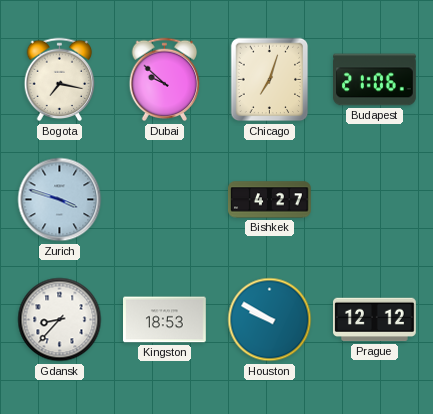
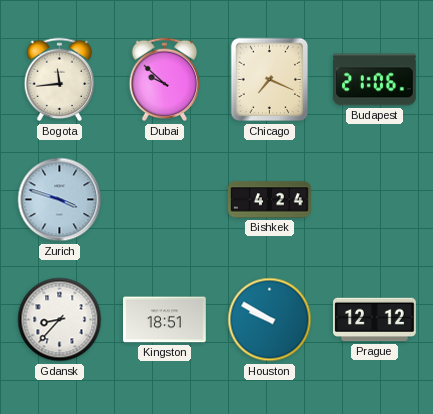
Bogota: 7:17 -> 11:44
Chicago: 7:03 -> 7:19
Bishkek: 4:27 -> 4:24
Kingston: 18:53 -> 18:51
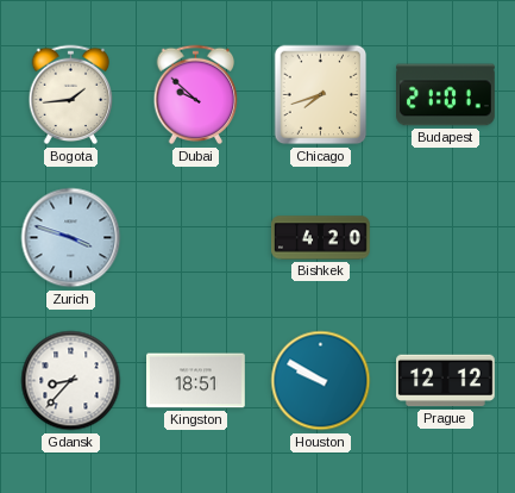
Bogota: 11:44 -> 1:44
Chicago: 7:19 -> 7:42
Budapest: 21:06 -> 21:01
Bishkek: 4:24 -> 4:20
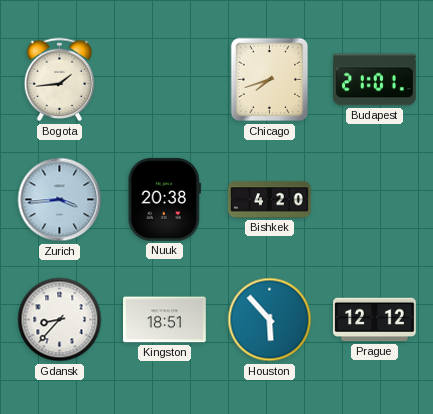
Dubai: 9:52 -> none
Zurich: 3:48 -> 3:44
Nuuk: none -> 20:38
Houston: 9:50 -> 5:53
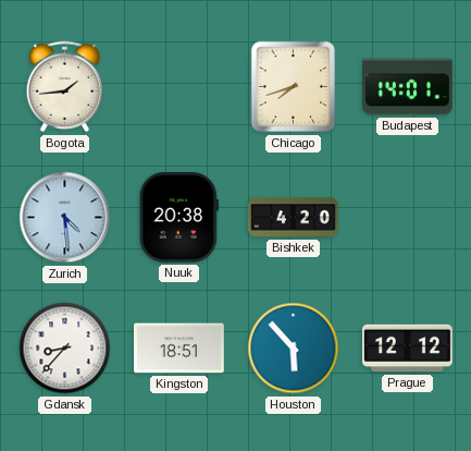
Budapest: 21:01 -> 14:01
Zurich: 3:44 -> 4:29
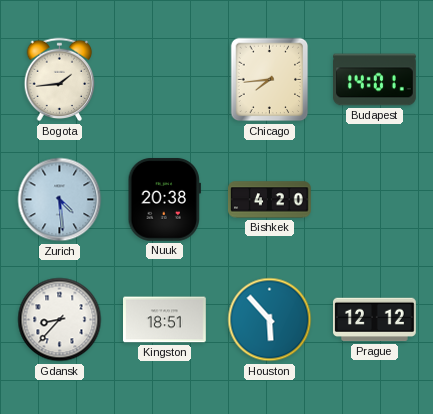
Chicago: 7:42 -> 7:44
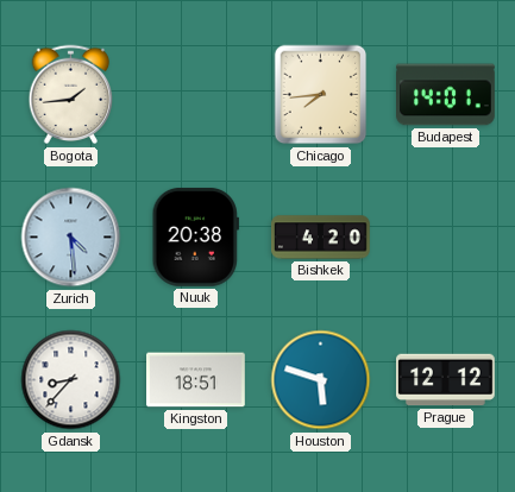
Houston: 5:53 -> 5:48
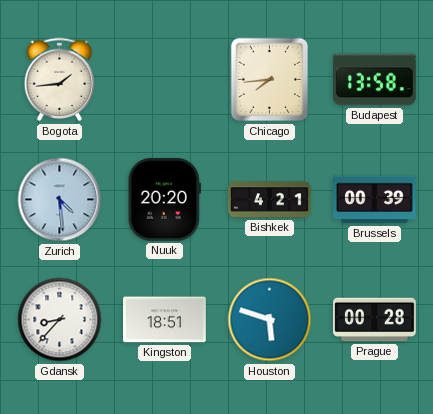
Budapest: 14:01 -> 13:58
Nuuk: 20:38 -> 20:20
Bishkek: 4:20 -> 4:21
Brussels: none -> 00:39
Prague: 12:12 -> 00:28
